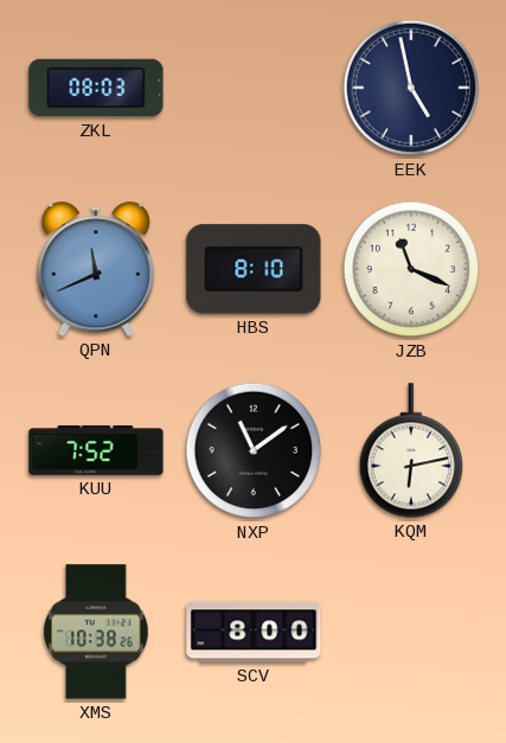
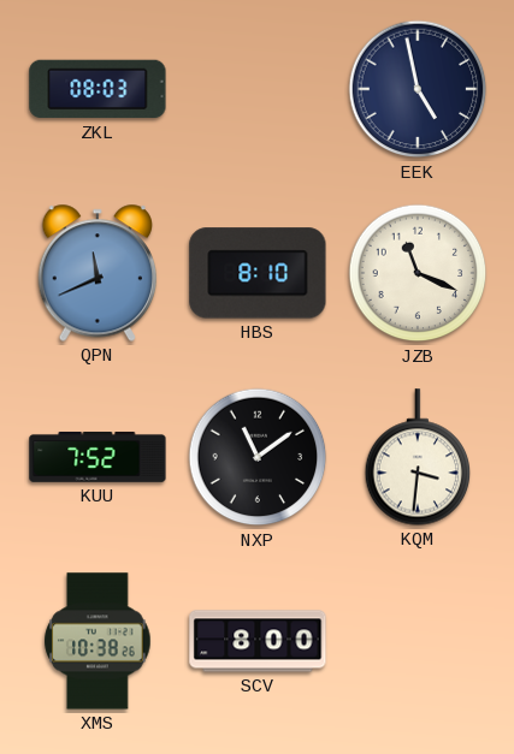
KQM: 6:13 -> 3:31
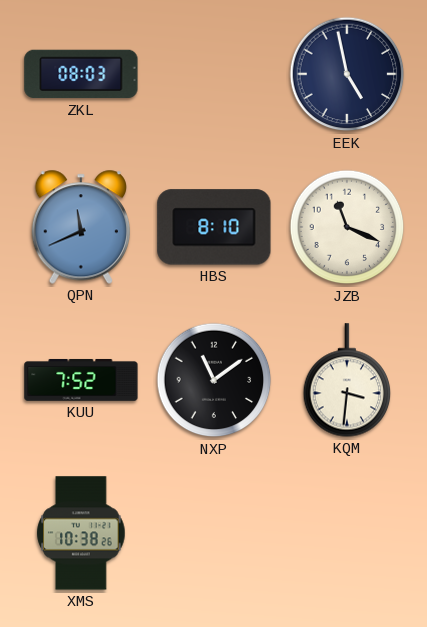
SCV: 8:00 -> none
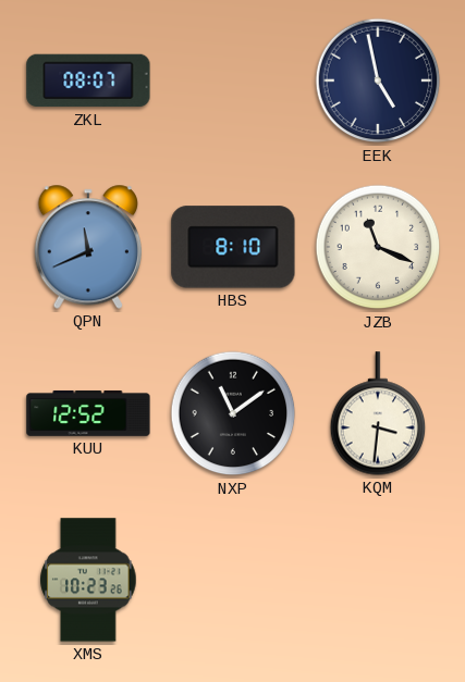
ZKL: 08:03 -> 08:07
KUU: 7:52 -> 12:52
XMS: 10:38 -> 10:23
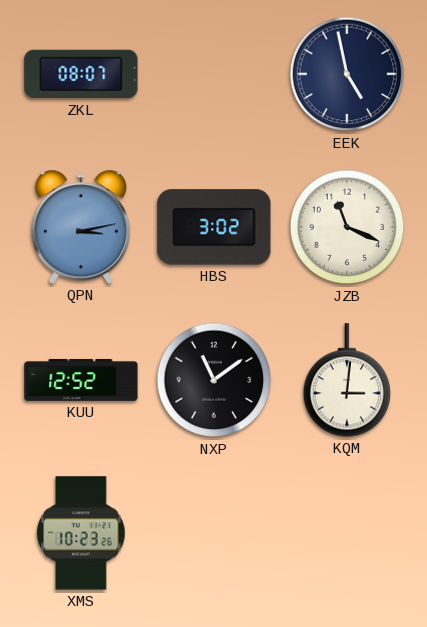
QPN: 11:41 -> 3:13
HBS: 8:10 -> 3:02
KQM: 3:31 -> 3:01
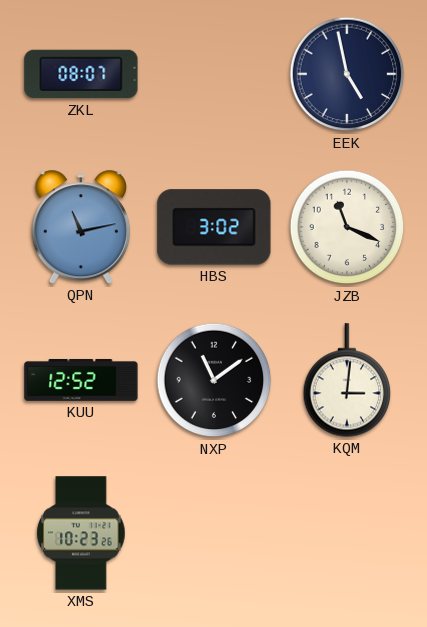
QPN: 3:13 -> 11:13
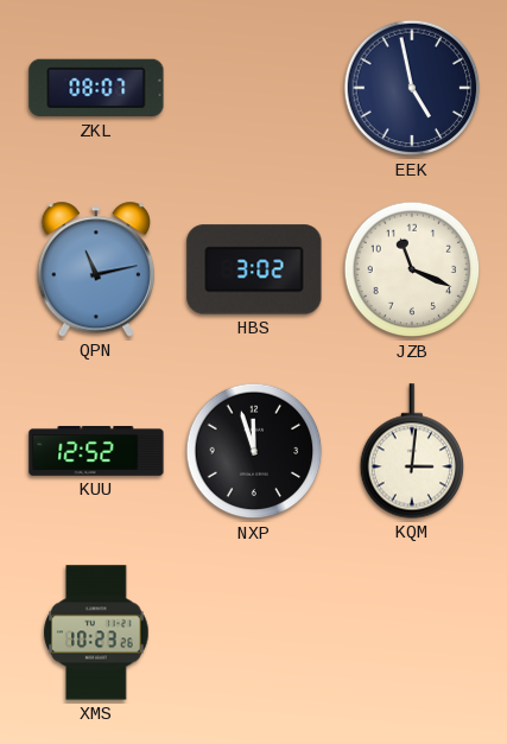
NXP: 11:09 -> 11:57
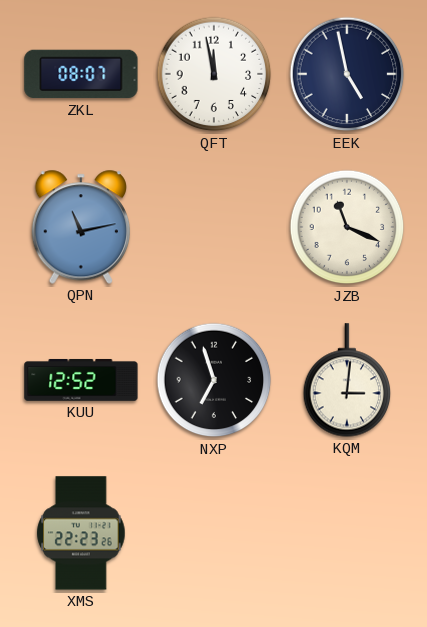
QFT: none -> 11:58
HBS: 3:02 -> none
NXP: 11:57 -> 6:57
XMS: 10:23 -> 22:23
